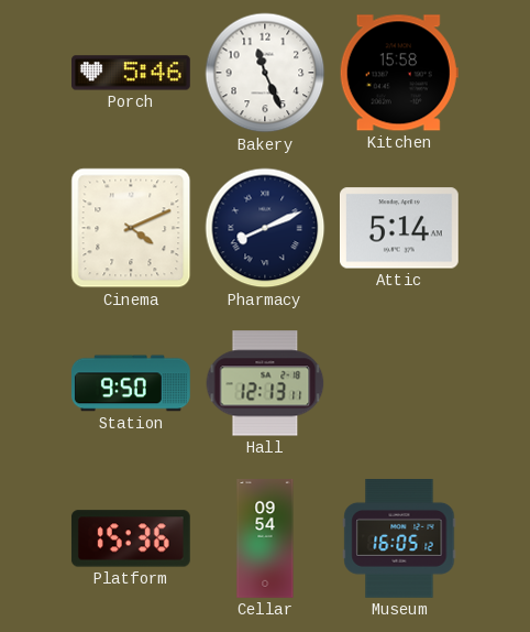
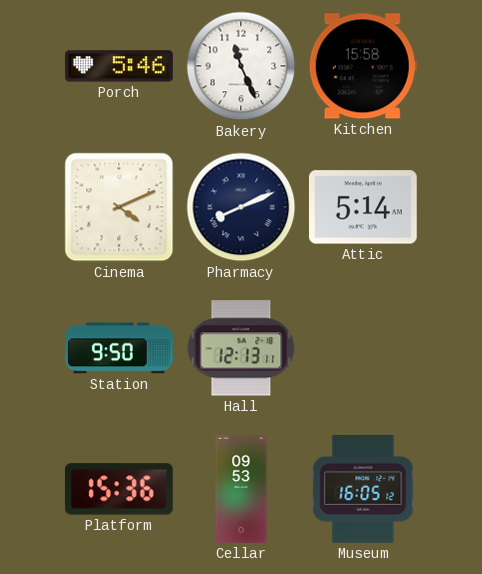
Cellar: 09:54 -> 09:53
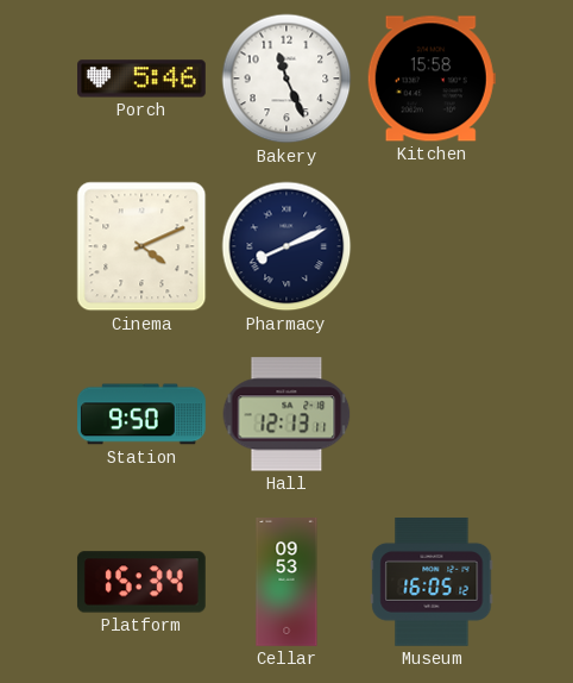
Attic: 5:14 -> none
Platform: 15:36 -> 15:34
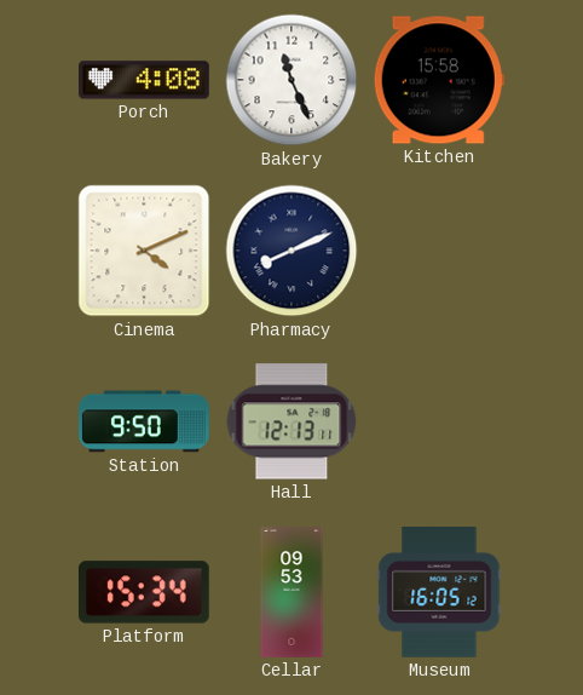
Porch: 5:46 -> 4:08
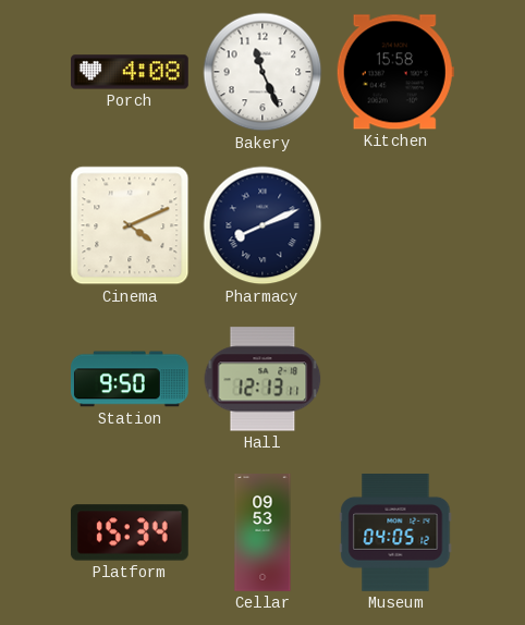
Museum: 16:05 -> 04:05
